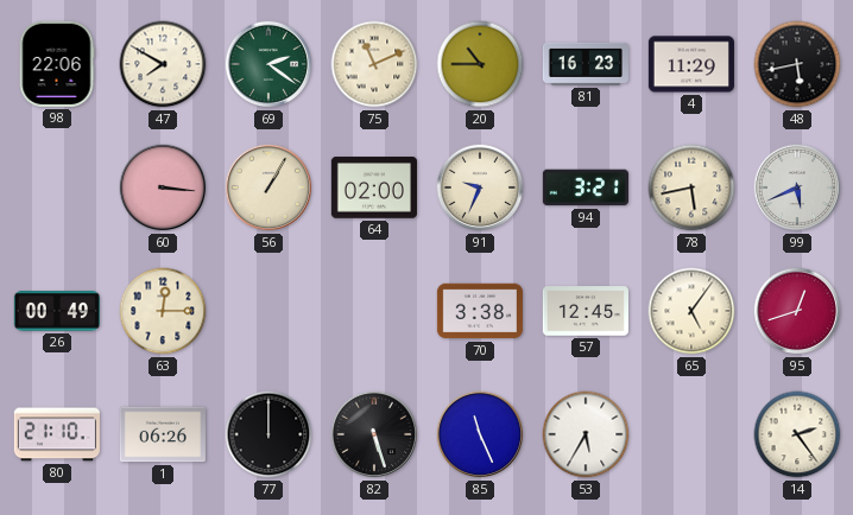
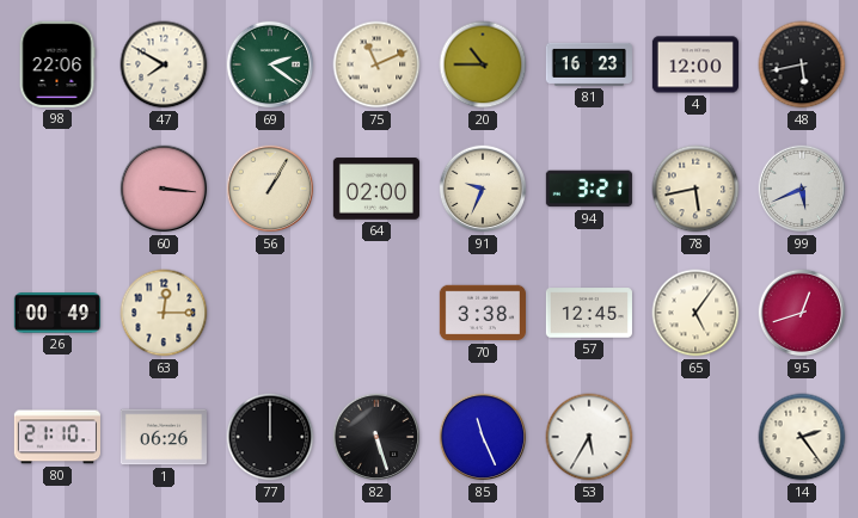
4: 11:29 -> 12:00
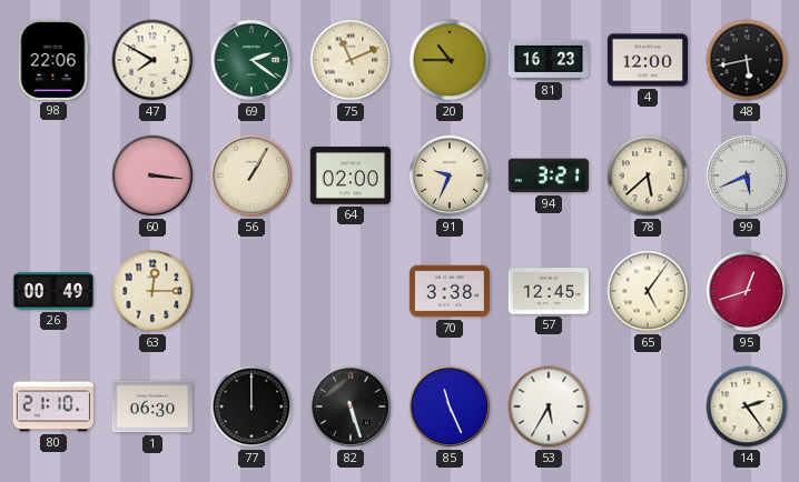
78: 5:43 -> 5:38
1: 06:26 -> 06:30
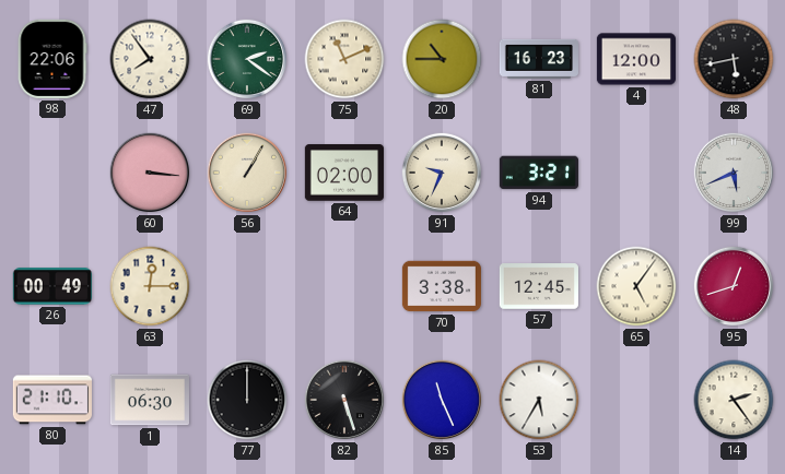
47: 7:50 -> 7:54
78: 5:38 -> none
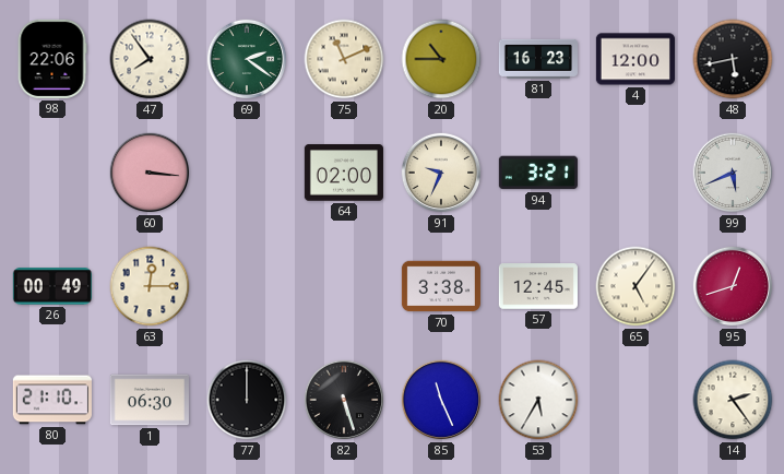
56: 1:05 -> none
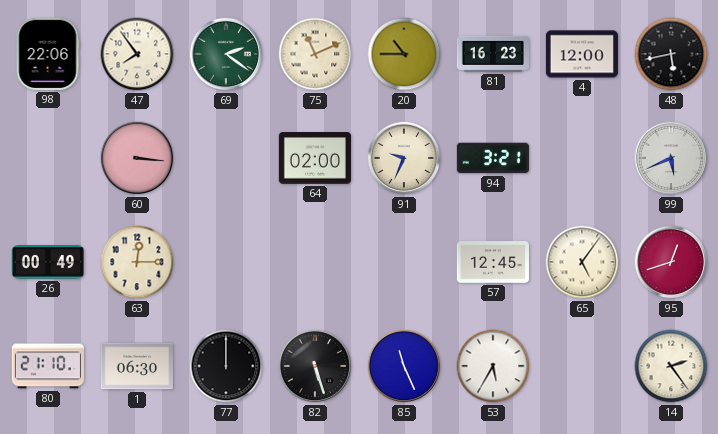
70: 3:38 -> none
